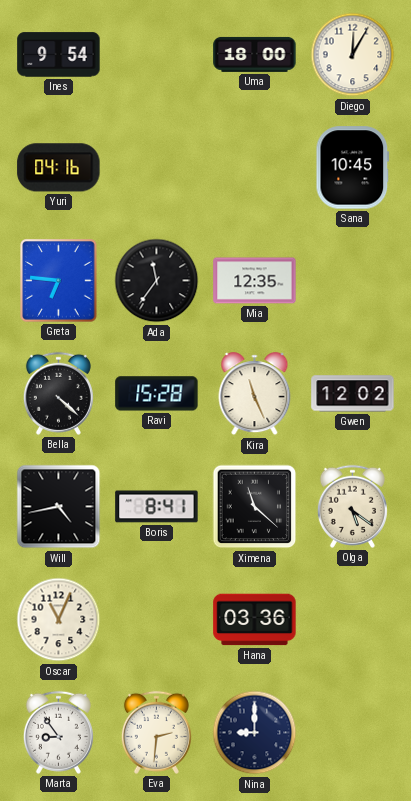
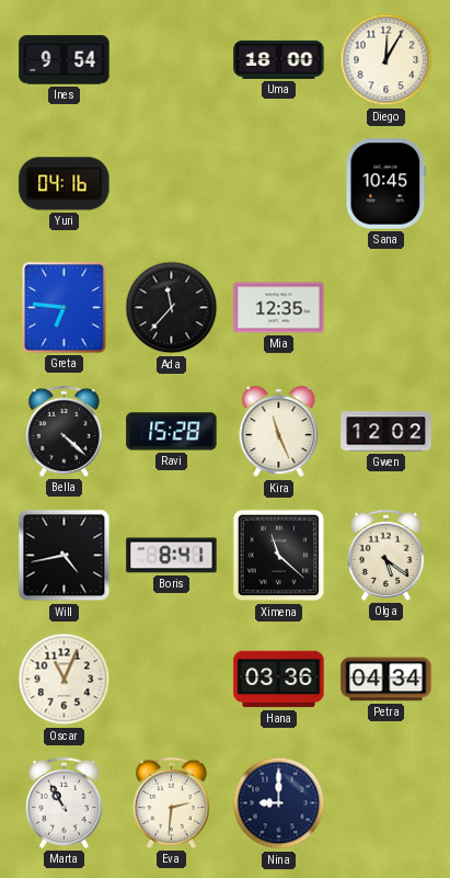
Ada: 11:36 -> 11:37
Petra: none -> 04:34
Marta: 8:54 -> 10:55
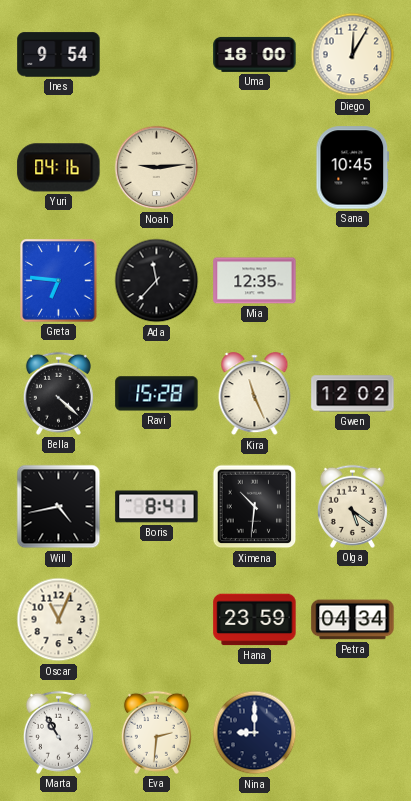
Noah: none -> 9:14
Ximena: 11:22 -> 10:31
Hana: 03:36 -> 23:59
